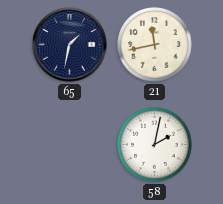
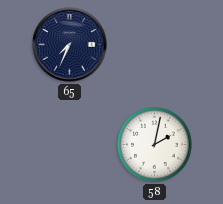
65: 1:32 -> 7:34
21: 11:43 -> none
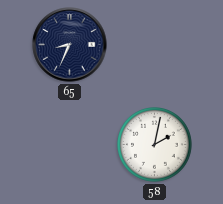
65: 7:34 -> 8:34
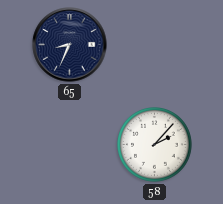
58: 2:02 -> 2:07
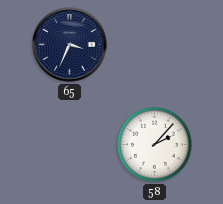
65: 8:34 -> 3:34
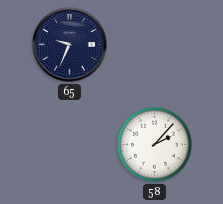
65: 3:34 -> 9:34
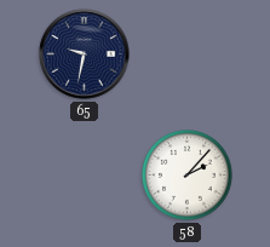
65: 9:34 -> 9:32
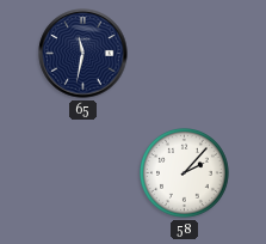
65: 9:32 -> 11:32
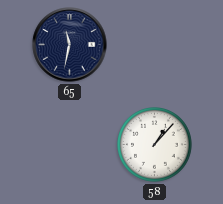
58: 2:07 -> 1:07
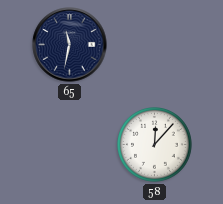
58: 1:07 -> 12:07
